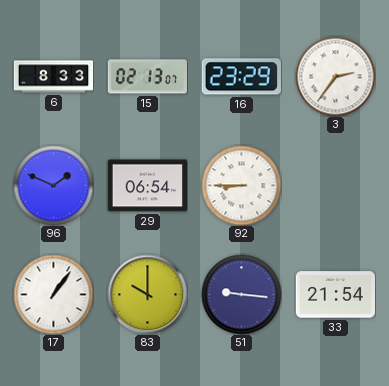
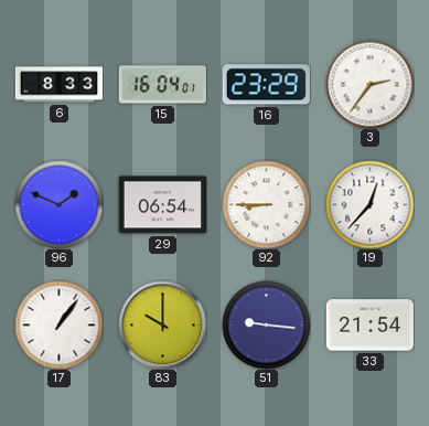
15: 02:13 -> 16:04
19: none -> 12:37
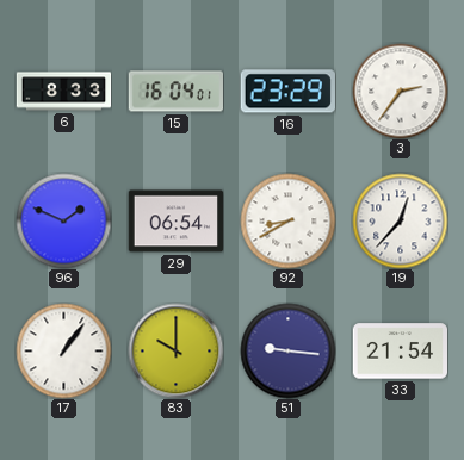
92: 8:45 -> 8:40
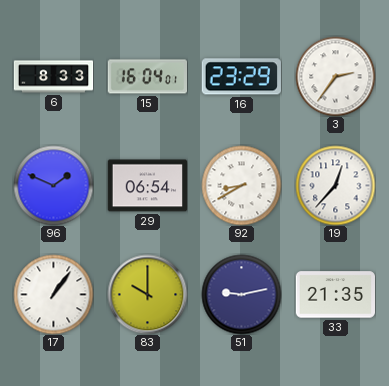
51: 9:16 -> 9:13
33: 21:54 -> 21:35
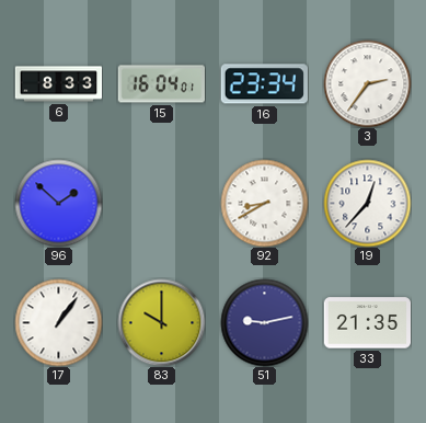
16: 23:29 -> 23:34
96: 1:49 -> 1:52
29: 06:54 -> none
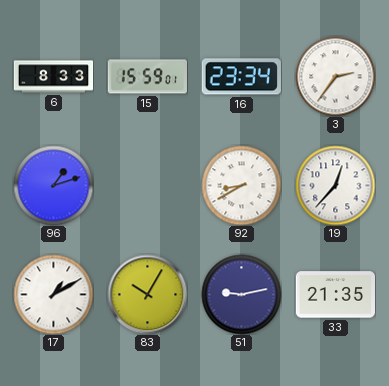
15: 16:04 -> 15:59
96: 1:52 -> 1:12
17: 1:06 -> 1:10
83: 10:00 -> 10:05
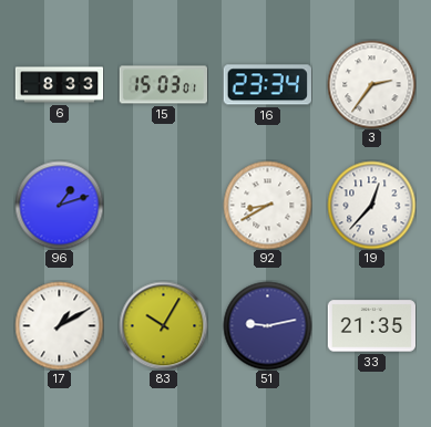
15: 15:59 -> 15:03
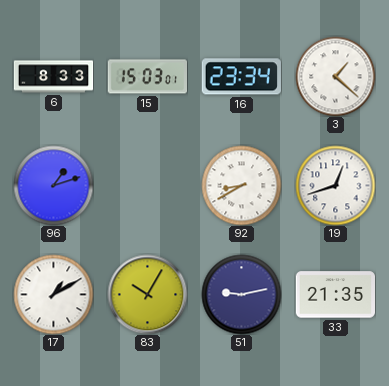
3: 2:36 -> 1:22
19: 12:37 -> 12:42
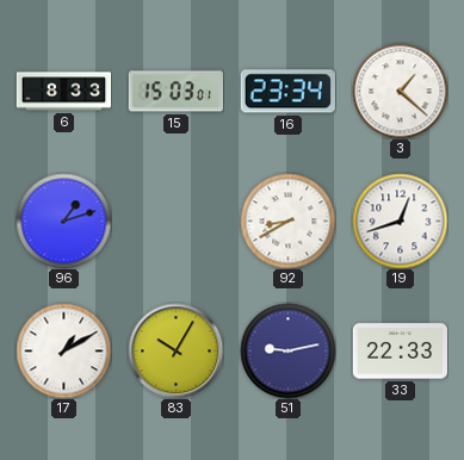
33: 21:35 -> 22:33
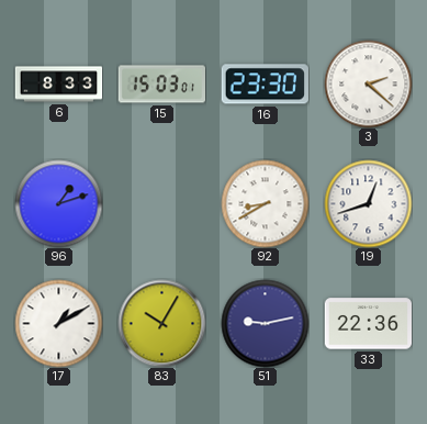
16: 23:34 -> 23:30
3: 1:22 -> 2:22
33: 22:33 -> 22:36
